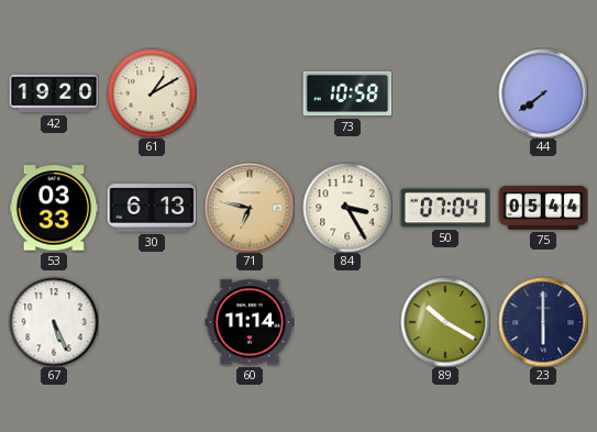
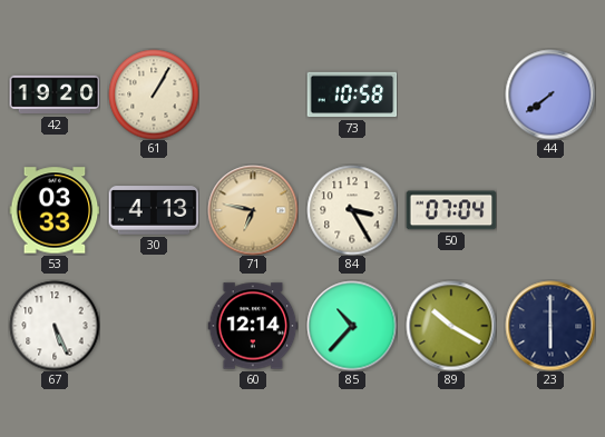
61: 1:10 -> 1:05
30: 6:13 -> 4:13
75: 05:44 -> none
60: 11:14 -> 12:14
85: none -> 10:37
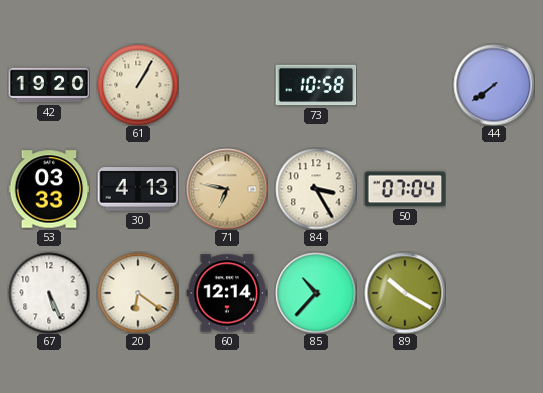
20: none -> 6:21
23: 6:00 -> none
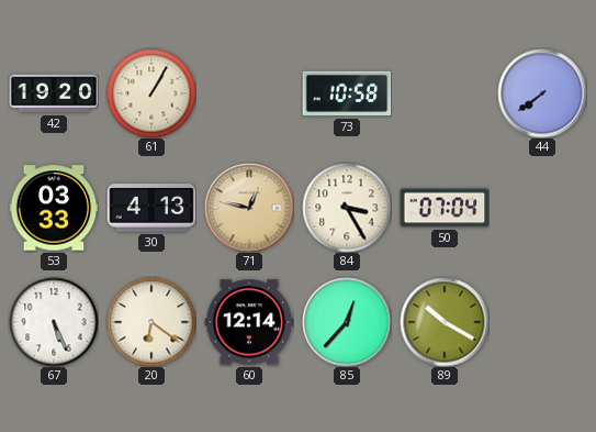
71: 6:47 -> 12:47
85: 10:37 -> 12:37
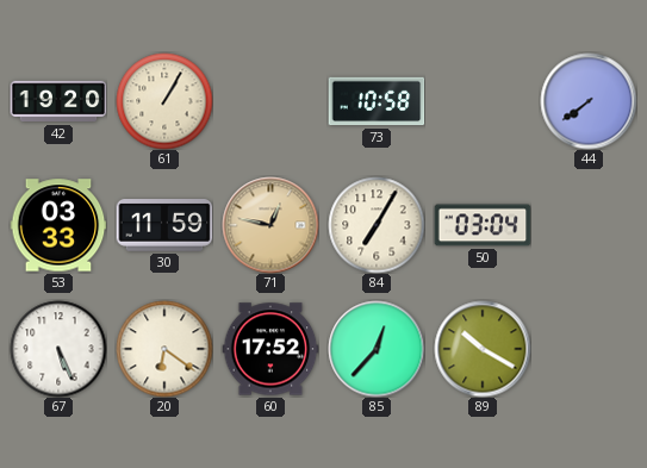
30: 4:13 -> 11:59
84: 3:25 -> 7:05
50: 07:04 -> 03:04
60: 12:14 -> 17:52
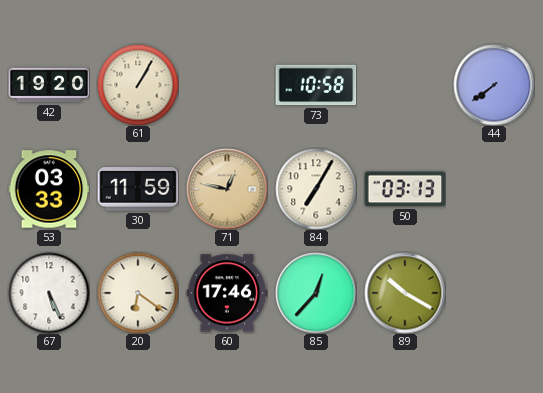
50: 03:04 -> 03:13
60: 17:52 -> 17:46
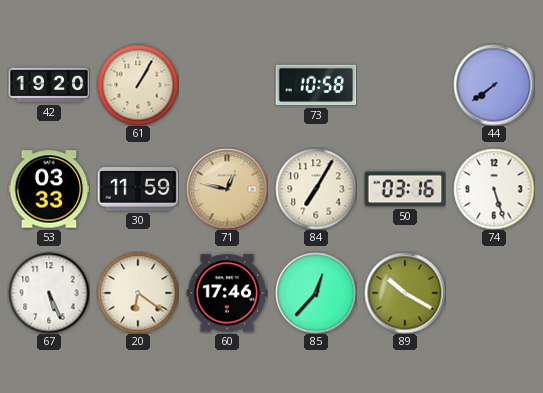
50: 03:13 -> 03:16
74: none -> 5:27
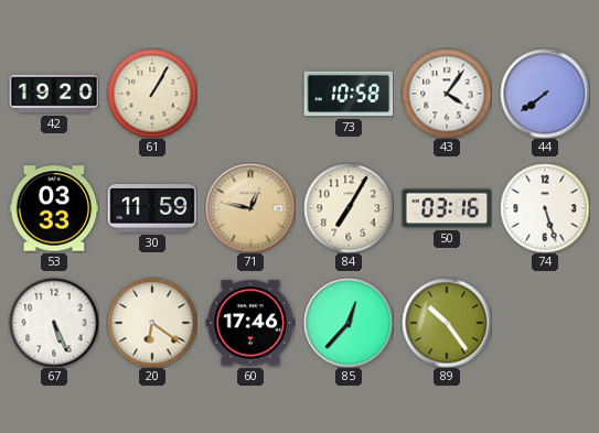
43: none -> 4:06
89: 10:20 -> 10:24
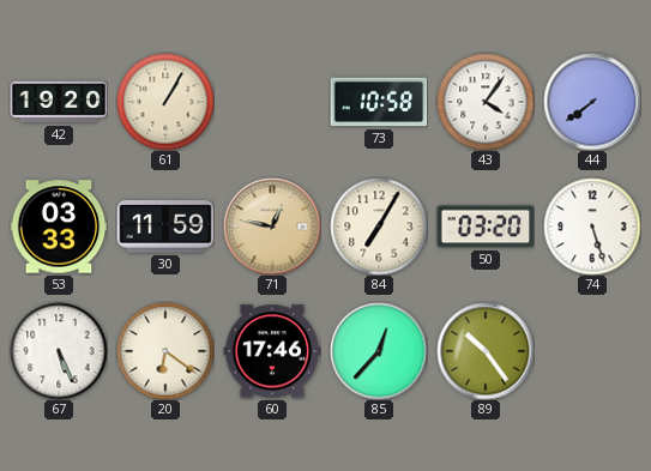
50: 03:16 -> 03:20
